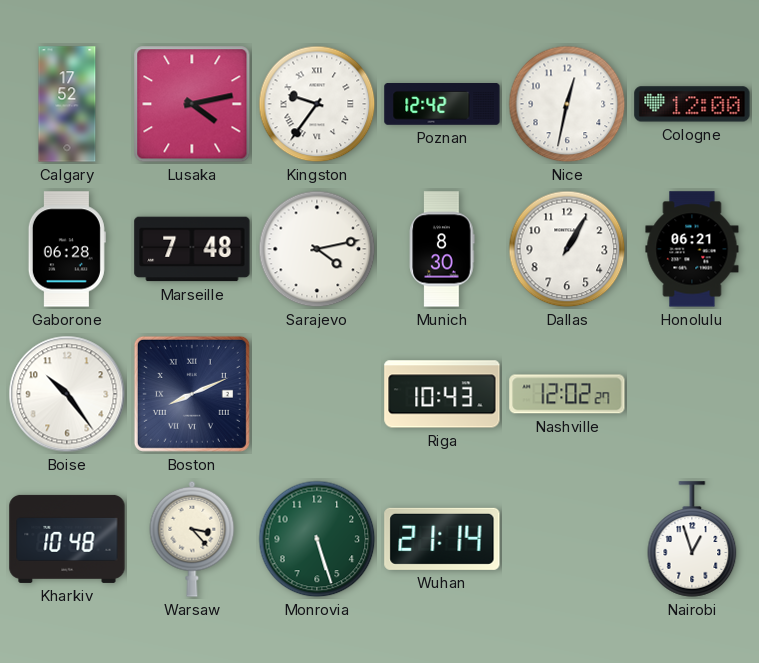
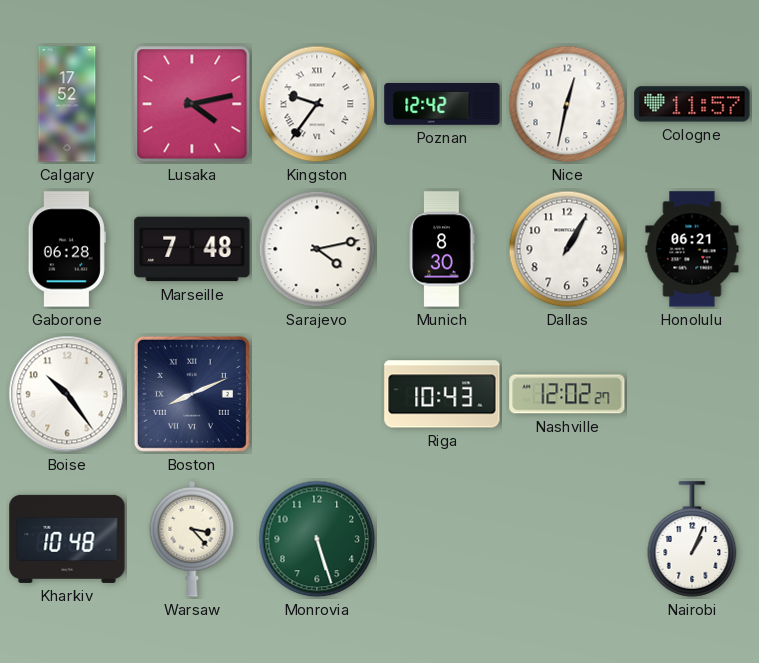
Cologne: 12:00 -> 11:57
Wuhan: 21:14 -> none
Nairobi: 12:57 -> 1:04
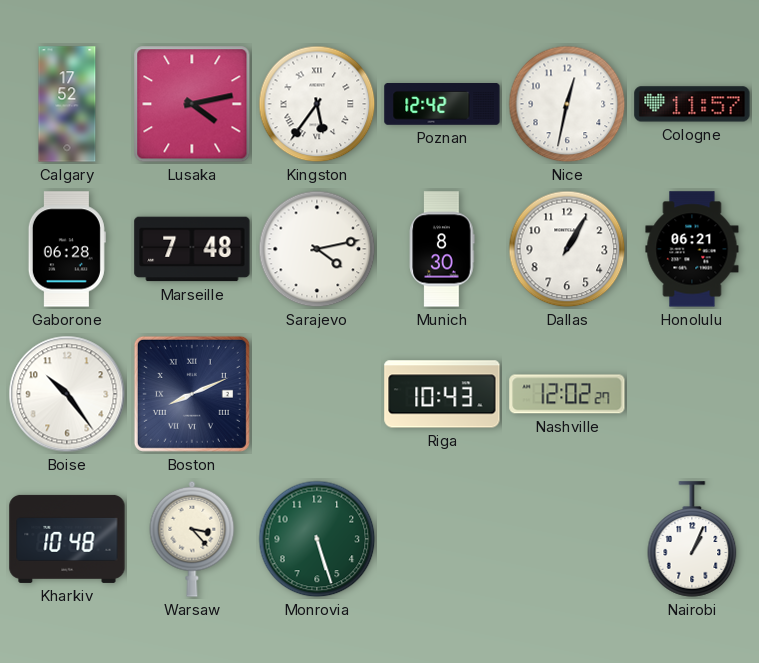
Kingston: 9:36 -> 5:36
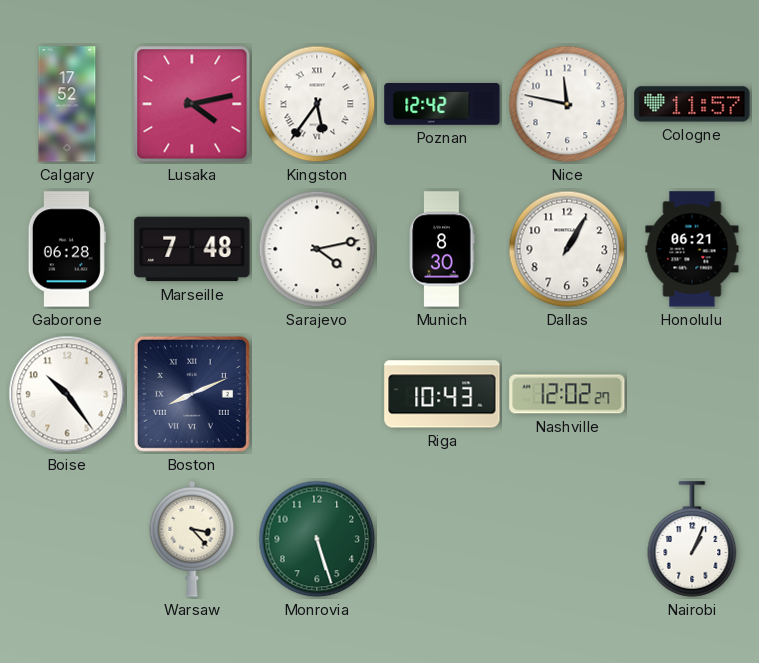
Nice: 12:32 -> 11:47
Kharkiv: 10:48 -> none
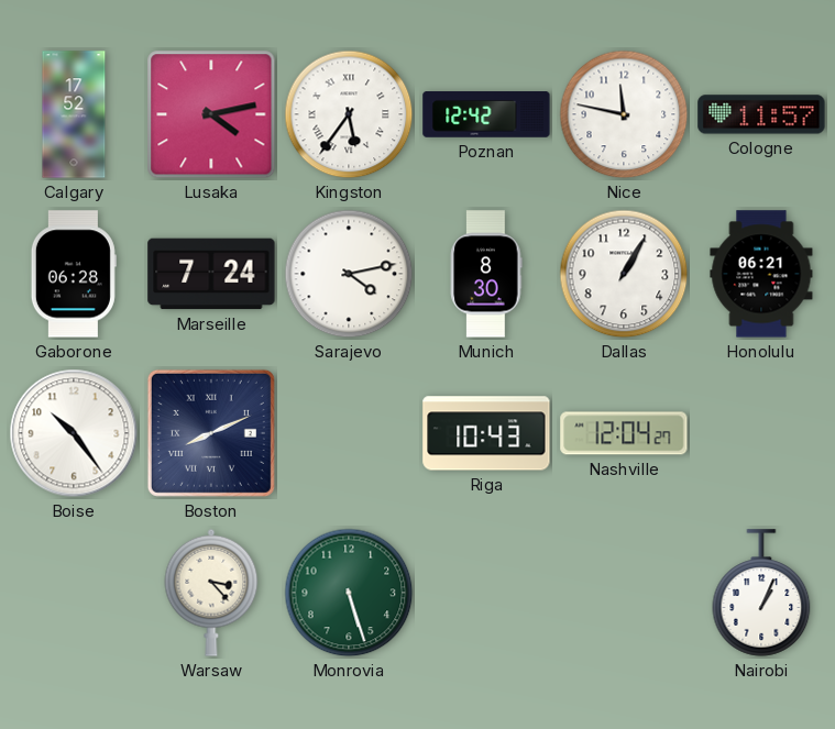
Marseille: 7:48 -> 7:24
Nashville: 12:02 -> 12:04
